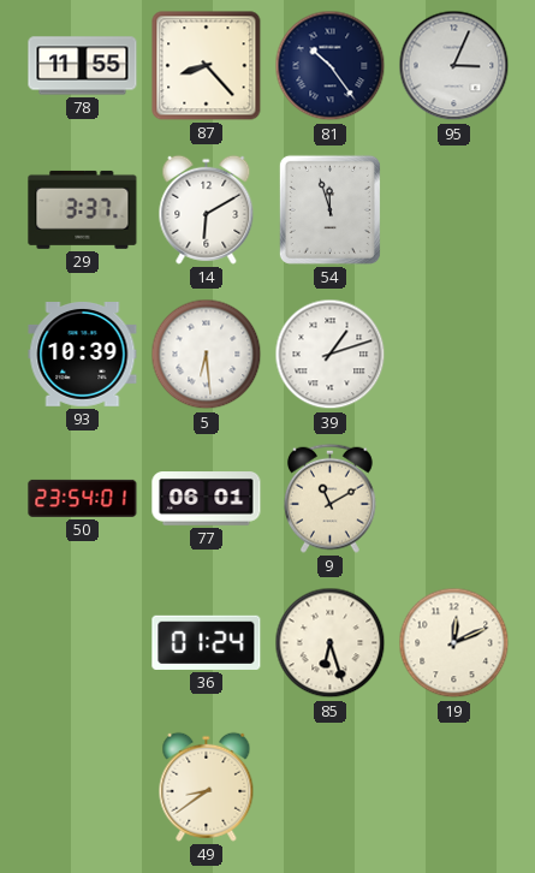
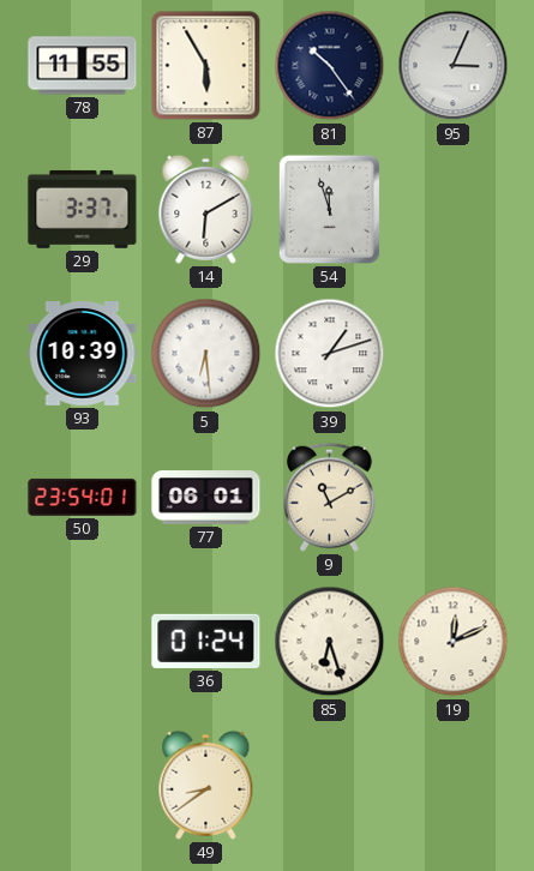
87: 8:23 -> 5:55
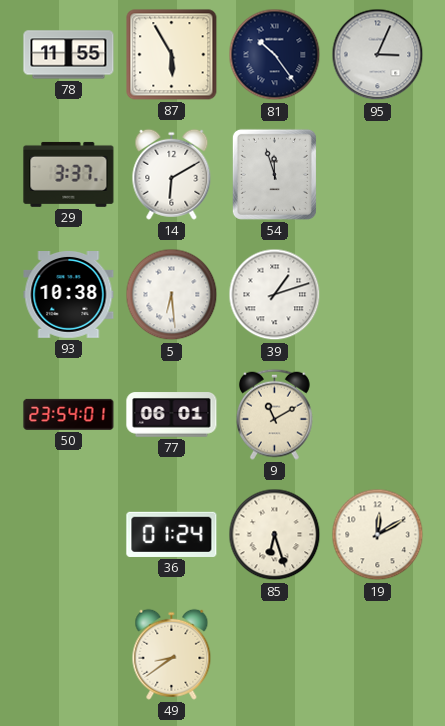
93: 10:39 -> 10:38
19: 12:11 -> 12:10
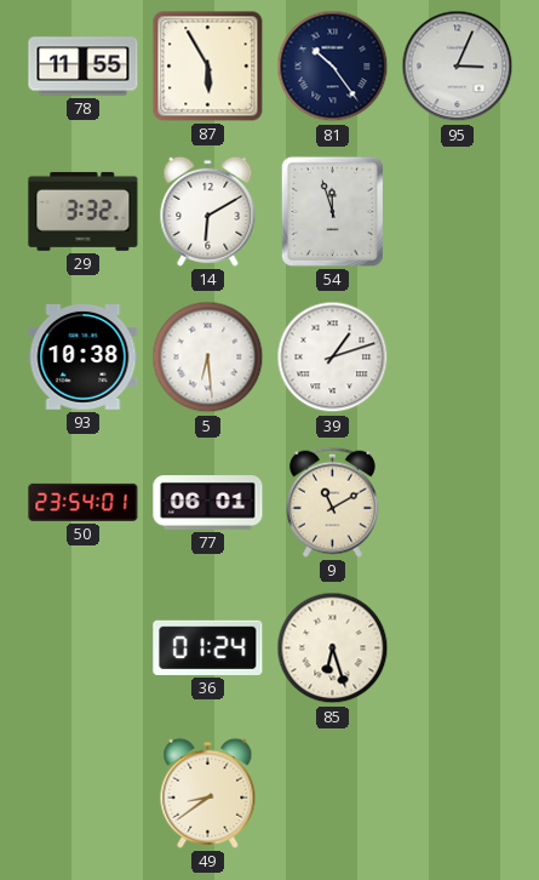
29: 3:37 -> 3:32
19: 12:10 -> none
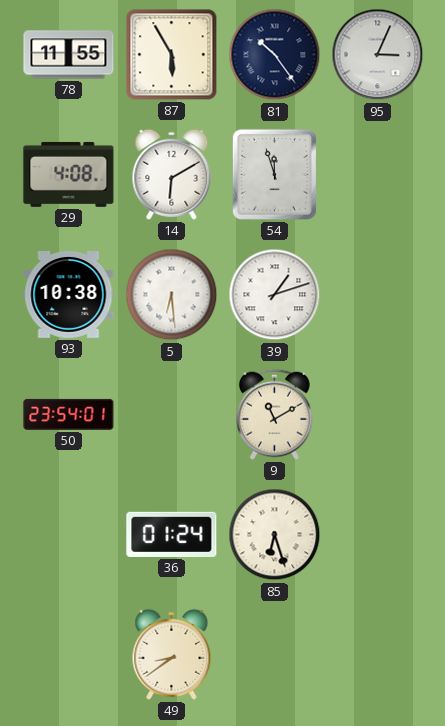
29: 3:32 -> 4:08
77: 06:01 -> none
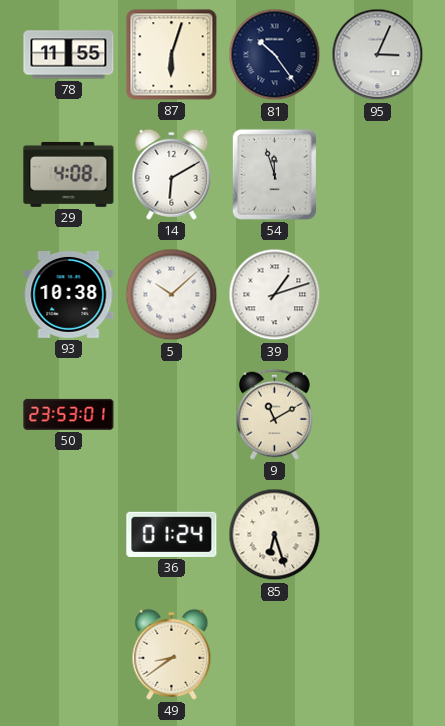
87: 5:55 -> 6:03
5: 6:29 -> 10:08
50: 23:54 -> 23:53
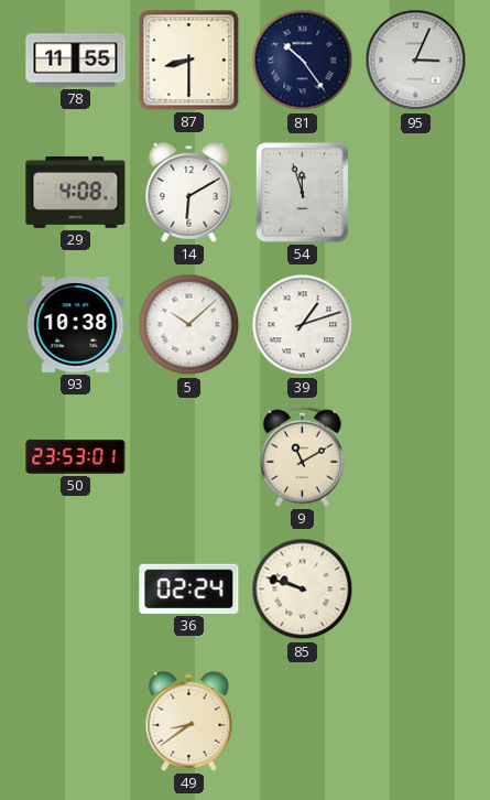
87: 6:03 -> 8:30
36: 01:24 -> 02:24
85: 6:27 -> 9:48
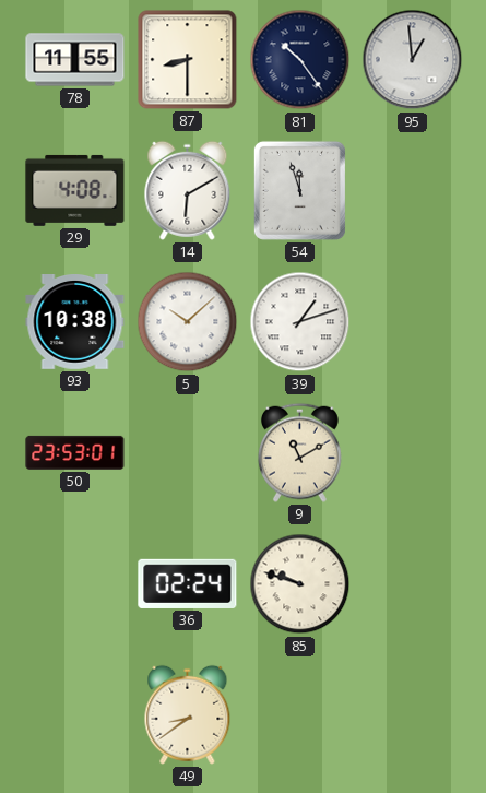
95: 3:04 -> 12:59
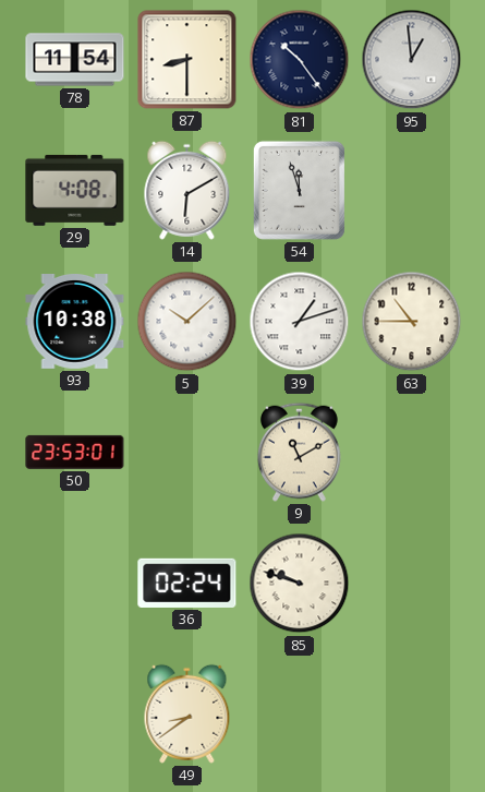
78: 11:55 -> 11:54
63: none -> 10:45
